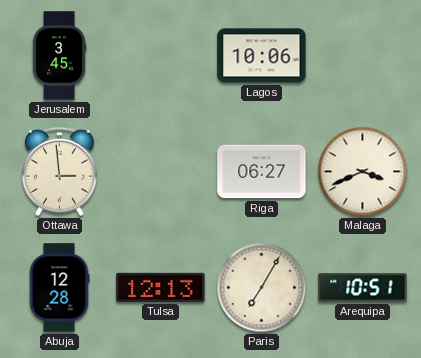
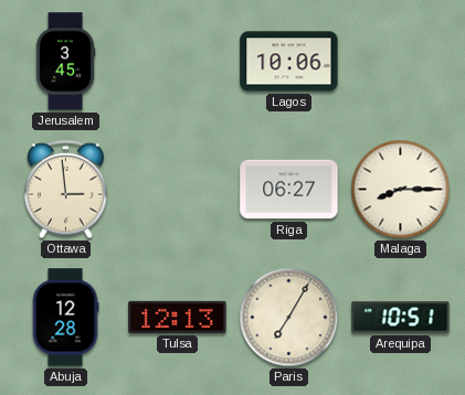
Malaga: 3:41 -> 8:15
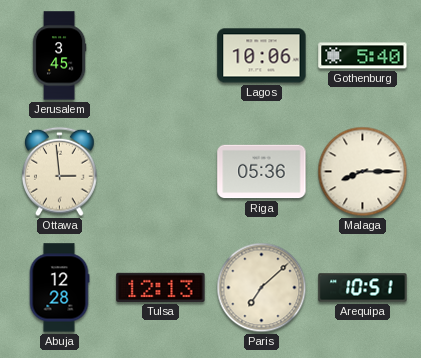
Gothenburg: none -> 5:40
Riga: 06:27 -> 05:36
Paris: 7:05 -> 7:08
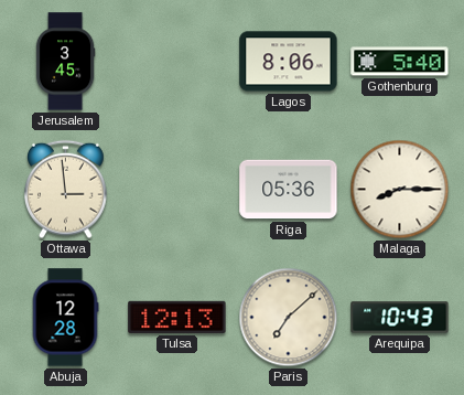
Lagos: 10:06 -> 8:06
Arequipa: 10:51 -> 10:43
